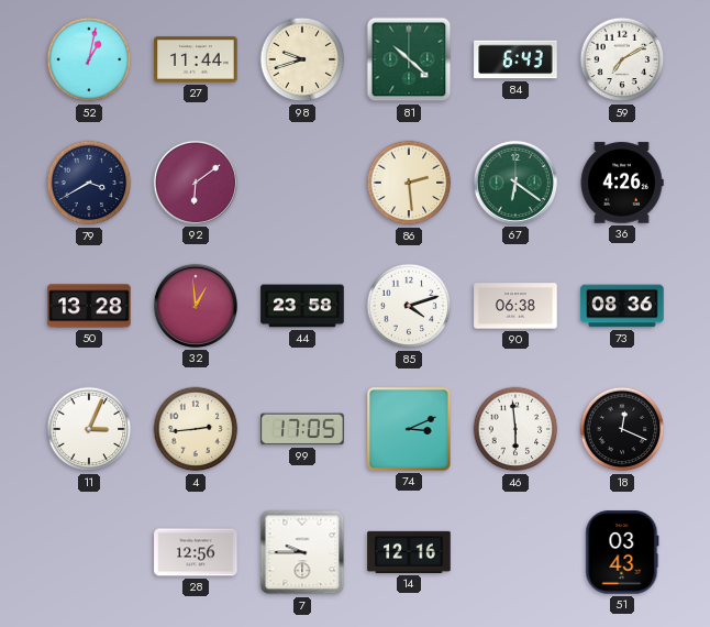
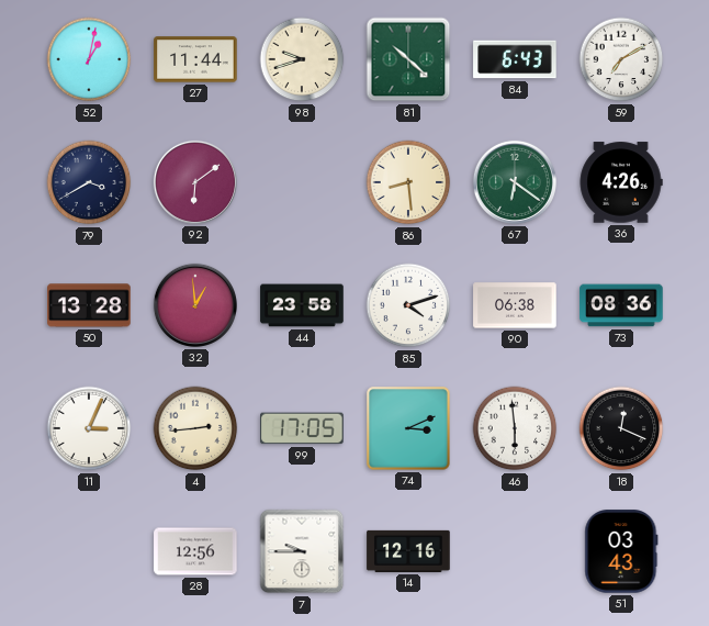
86: 2:29 -> 8:29
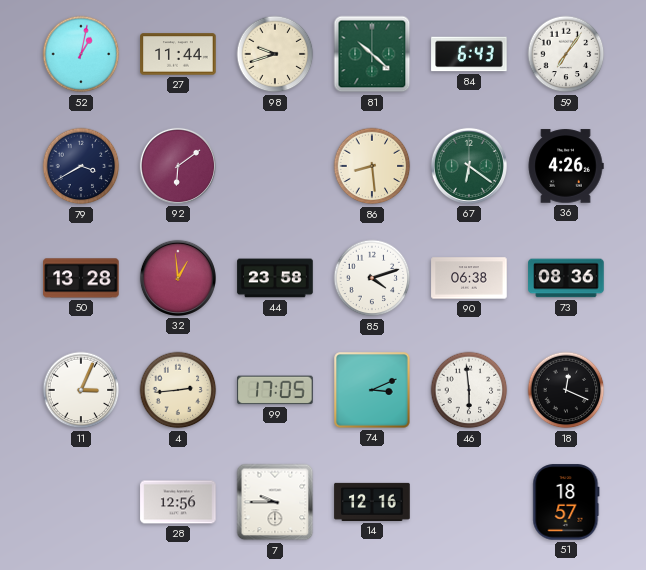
59: 7:10 -> 7:06
51: 03:43 -> 18:57
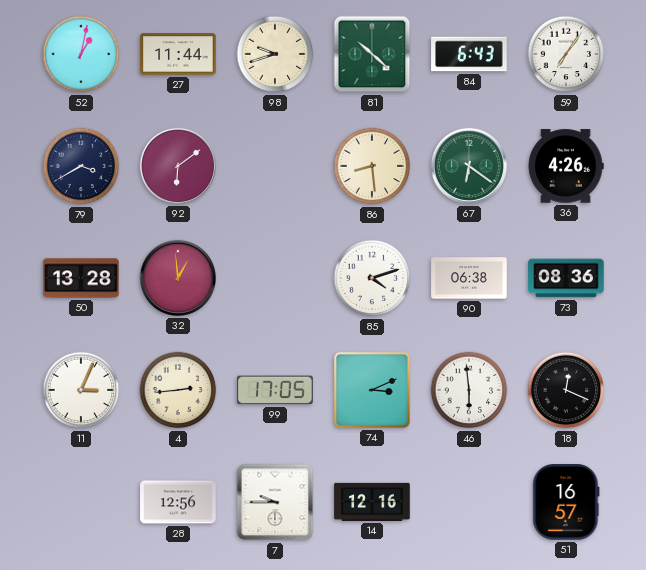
44: 23:58 -> none
51: 18:57 -> 16:57
